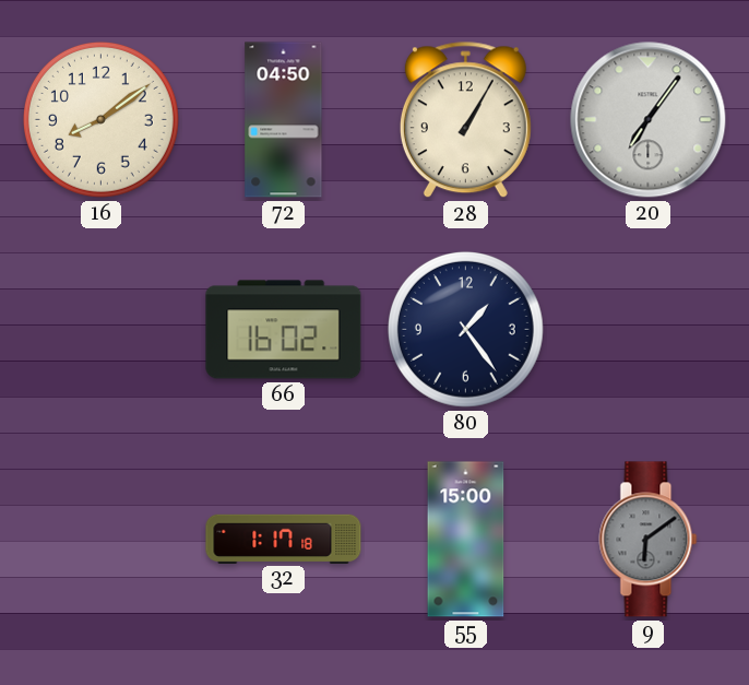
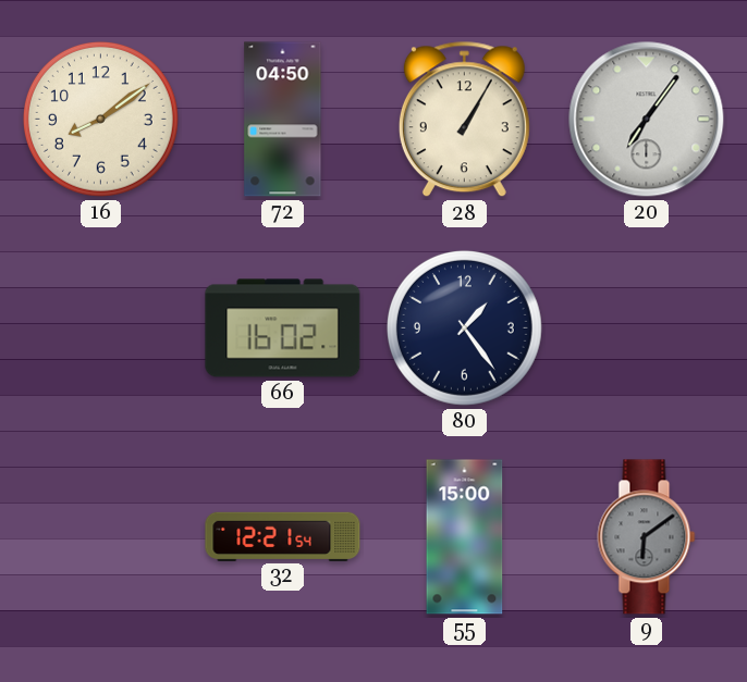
32: 1:17 -> 12:21
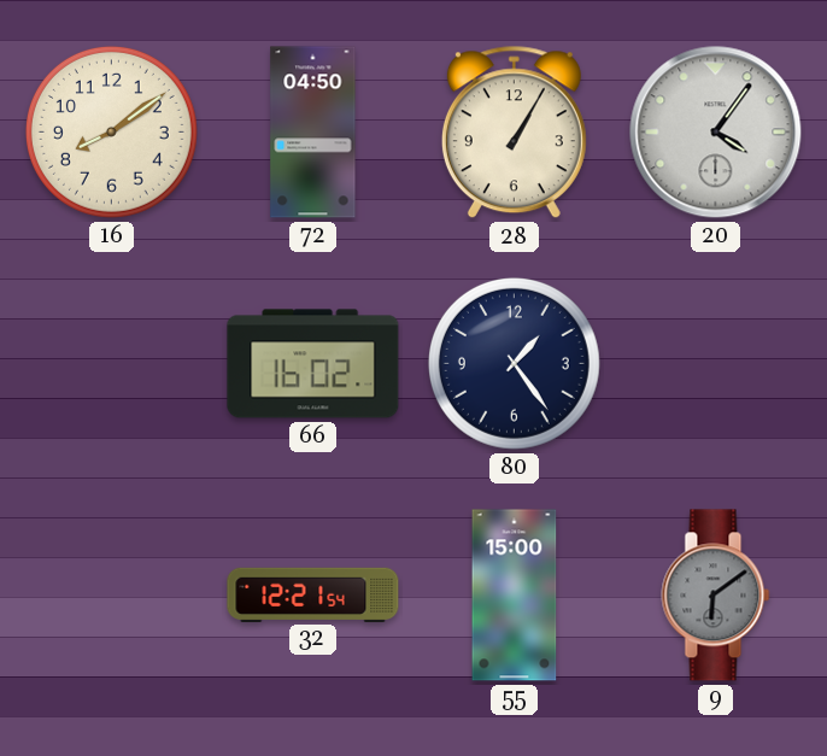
20: 7:06 -> 4:06
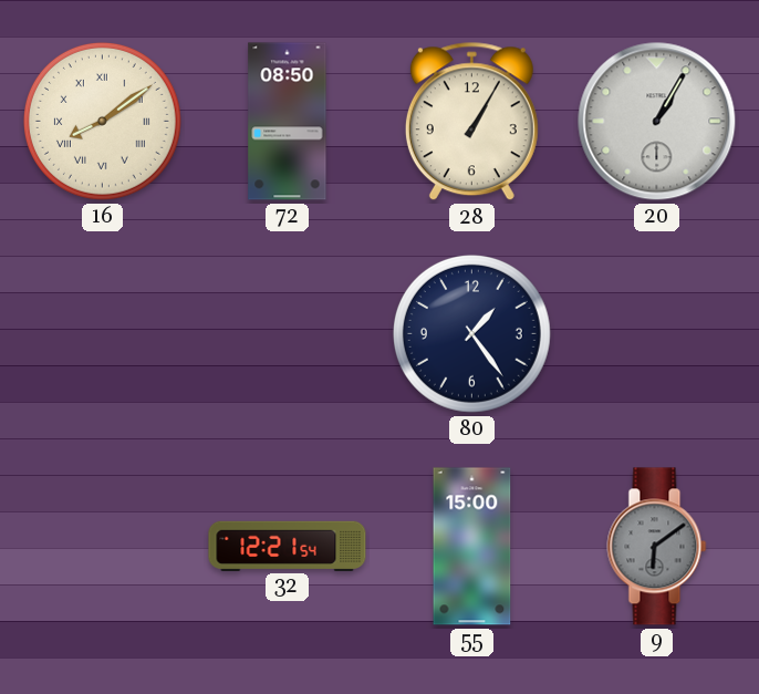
16 numerals: Arabic -> Roman
72: 04:50 -> 08:50
20: 4:06 -> 1:05
66: 16:02 -> none
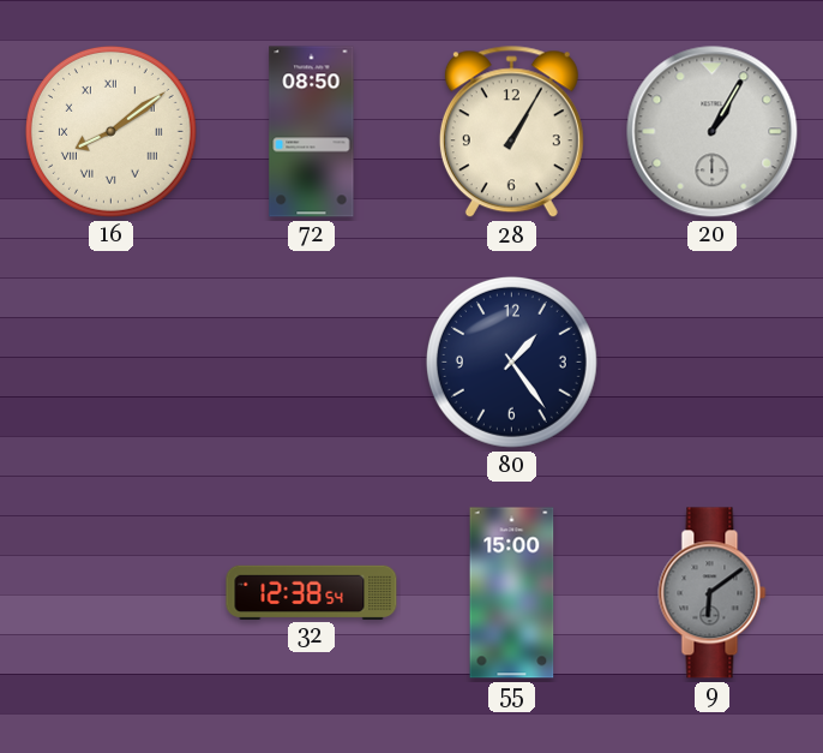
32: 12:21 -> 12:38
